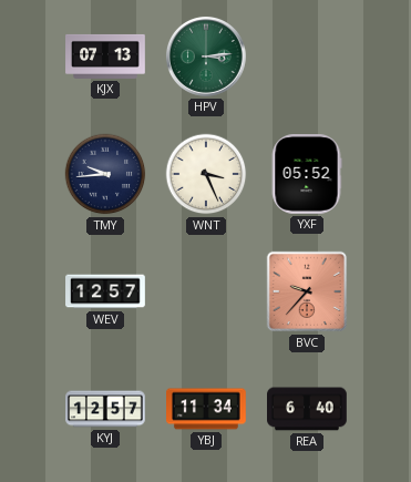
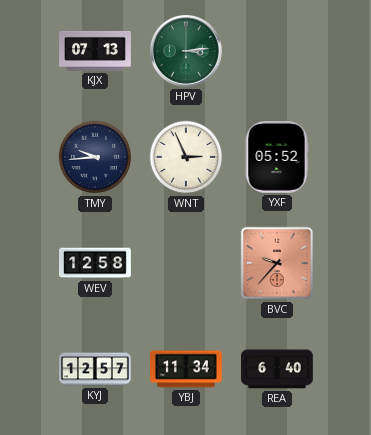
WNT: 3:26 -> 2:56
WEV: 12:57 -> 12:58
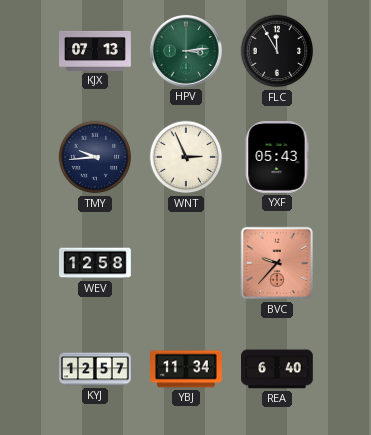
FLC: none -> 11:55
YXF: 05:52 -> 05:43
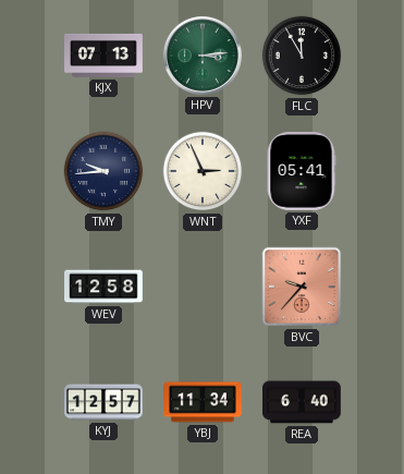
YXF: 05:43 -> 05:41
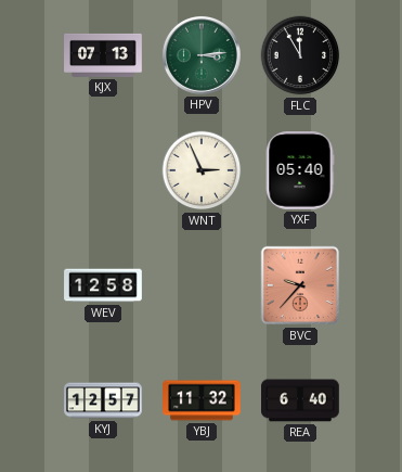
TMY: 9:44 -> none
YXF: 05:41 -> 05:40
YBJ: 11:34 -> 11:32
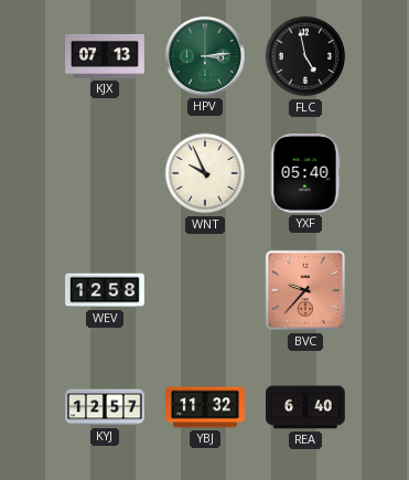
FLC: 11:55 -> 4:58
WNT: 2:56 -> 9:56
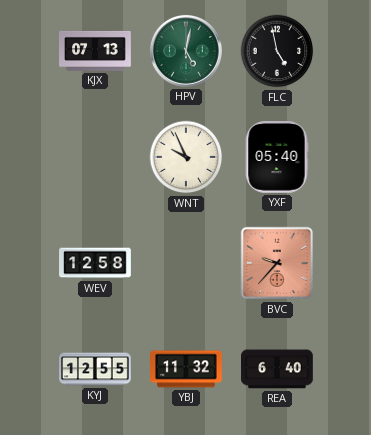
HPV: 3:14 -> 5:02
KYJ: 12:57 -> 12:55
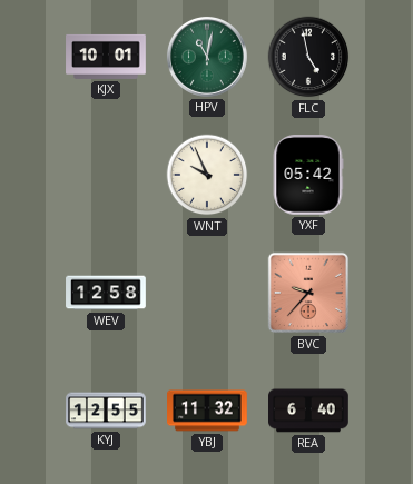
KJX: 07:13 -> 10:01
HPV: 5:02 -> 11:02
YXF: 05:40 -> 05:42
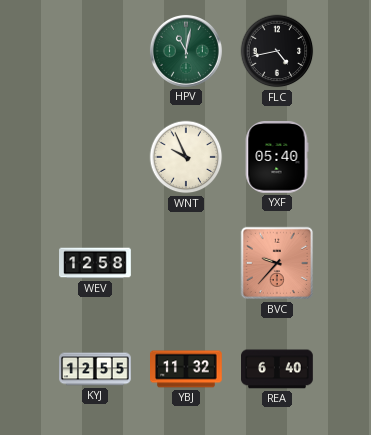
KJX: 10:01 -> none
FLC: 4:58 -> 4:43
YXF: 05:42 -> 05:40
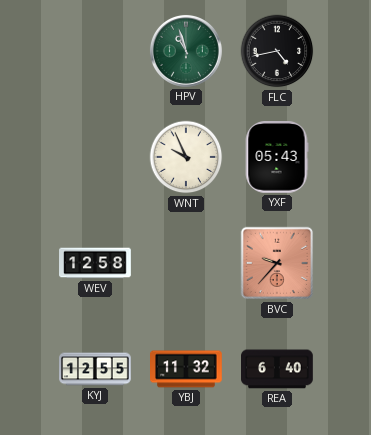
HPV: 11:02 -> 10:57
YXF: 05:40 -> 05:43
